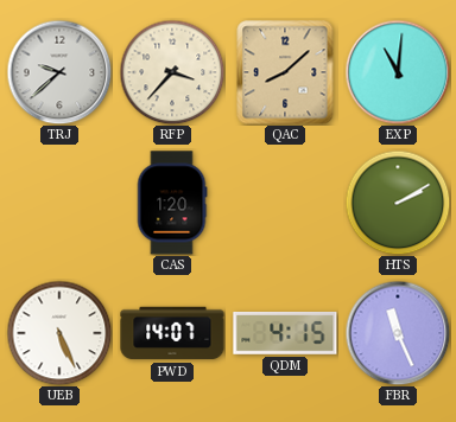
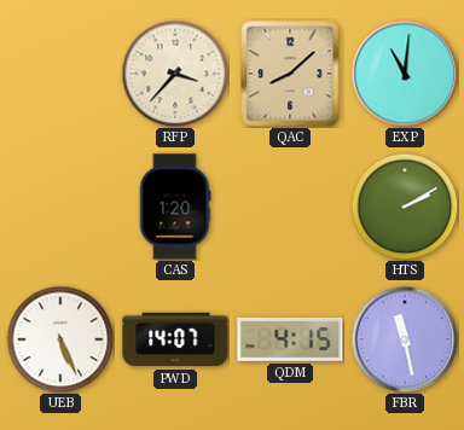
TRJ: 9:38 -> none
FBR: 11:26 -> 11:28
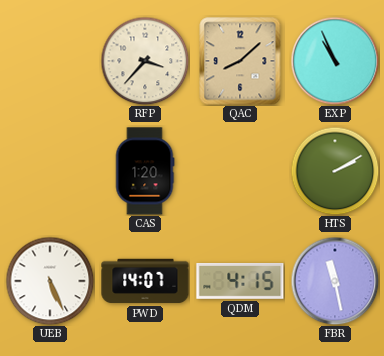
EXP: 11:01 -> 10:56
